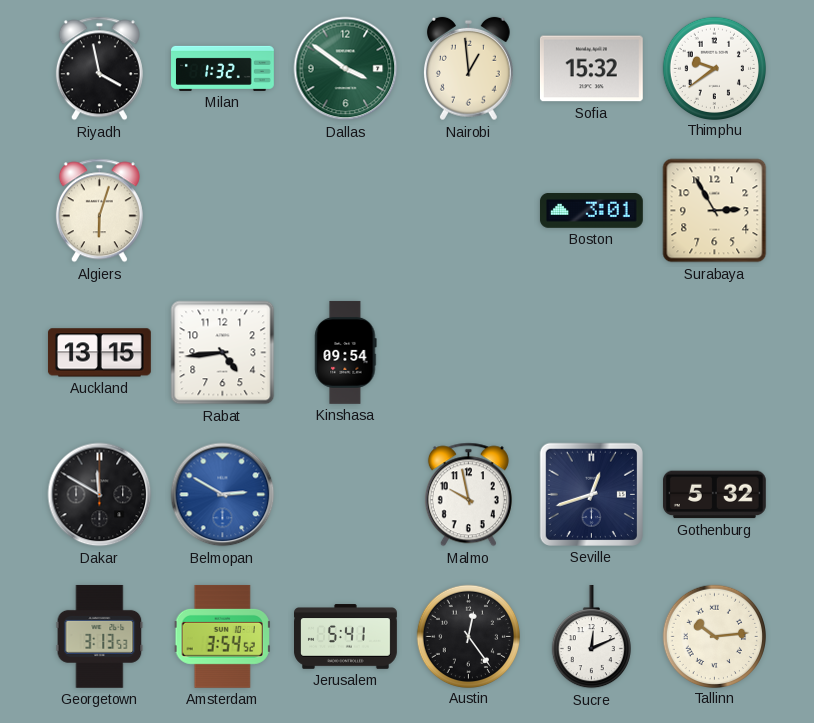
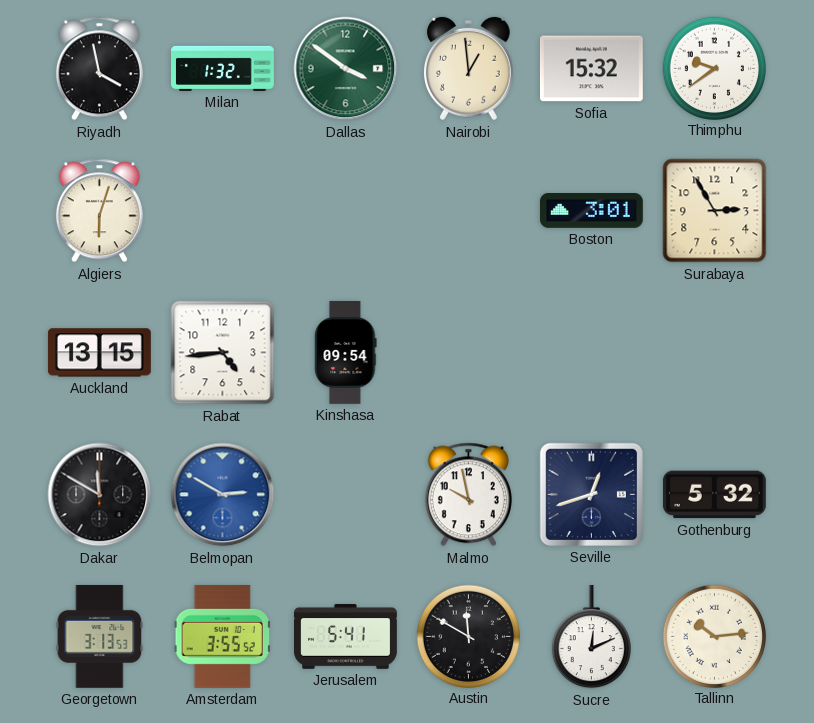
Amsterdam: 3:54 -> 3:55
Austin: 12:24 -> 11:50
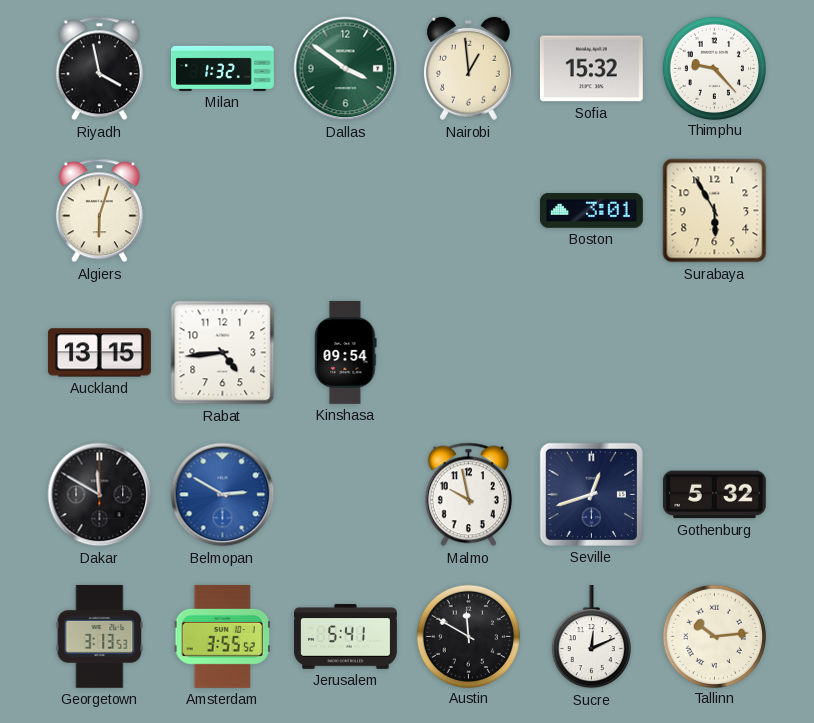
Thimphu: 9:39 -> 9:23
Surabaya: 2:55 -> 5:55
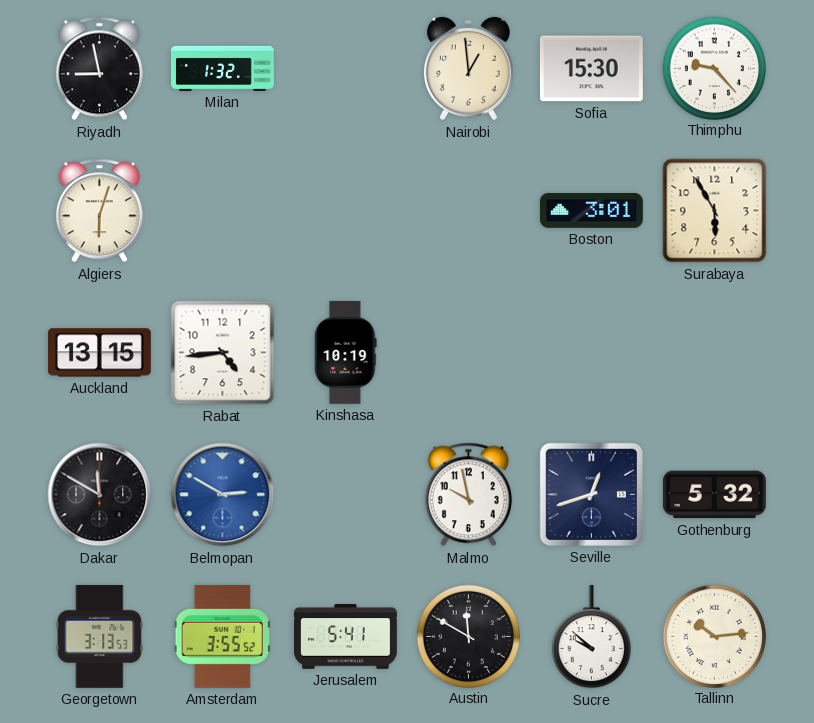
Riyadh: 3:58 -> 8:58
Dallas: 3:51 -> none
Sofia: 15:32 -> 15:30
Kinshasa: 09:54 -> 10:19
Sucre: 12:11 -> 9:52
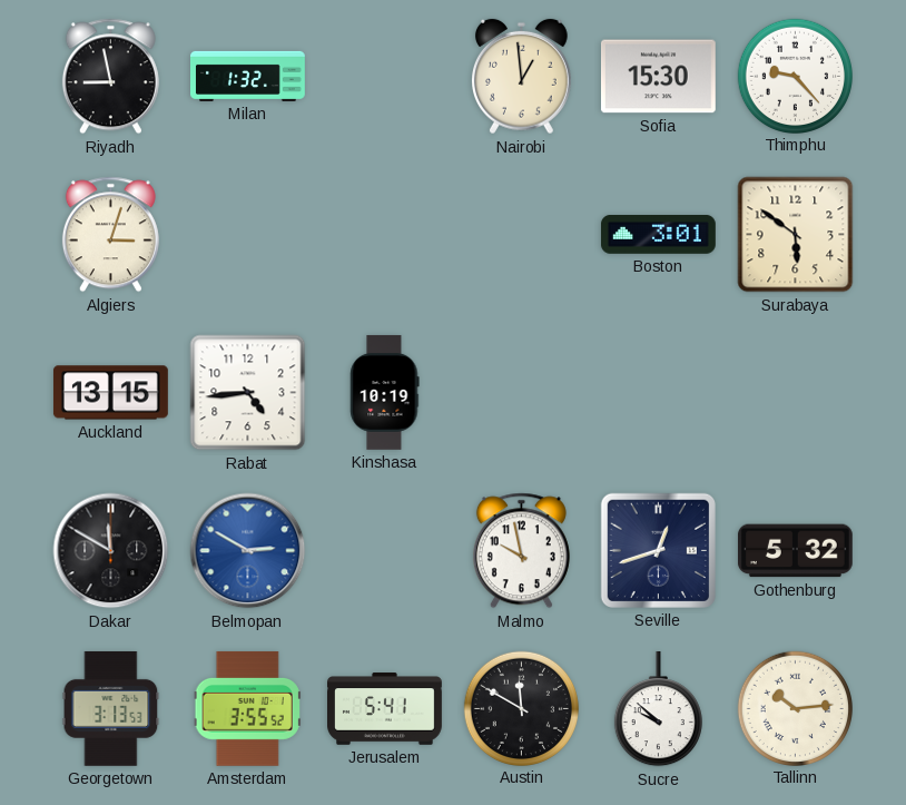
Algiers: 6:03 -> 3:03
Surabaya: 5:55 -> 5:51
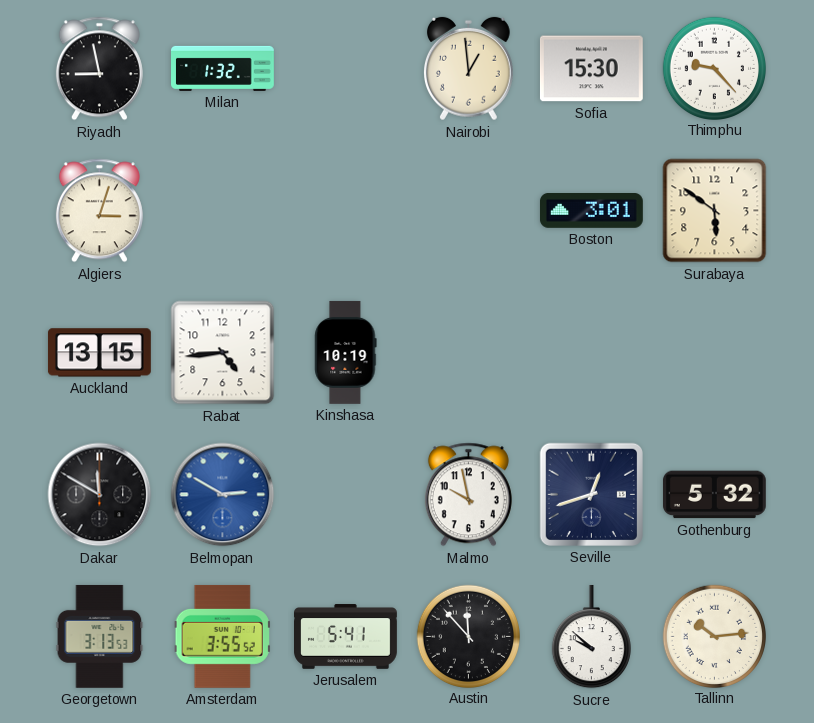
Austin: 11:50 -> 11:53
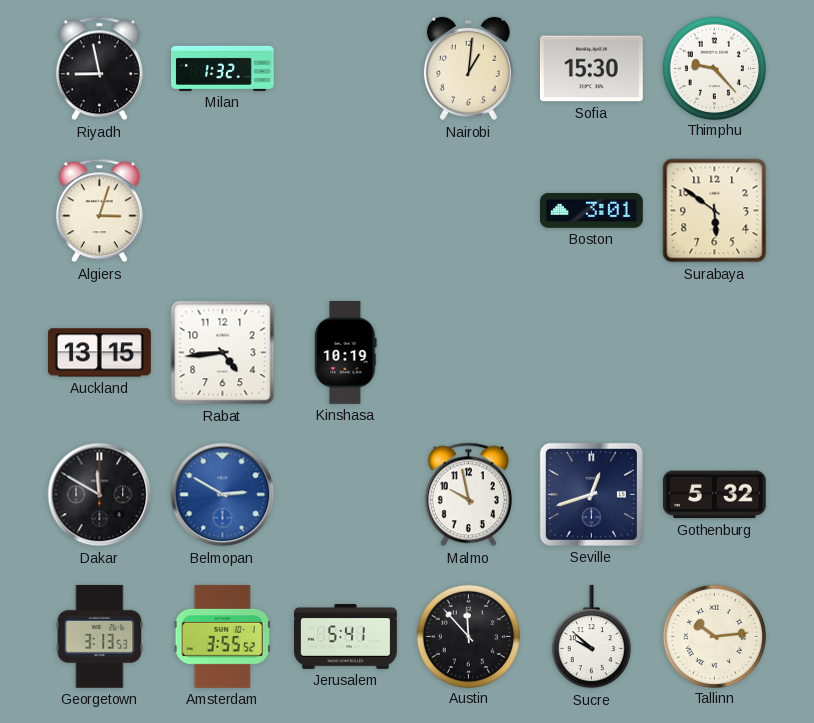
Nairobi: 12:59 -> 1:01
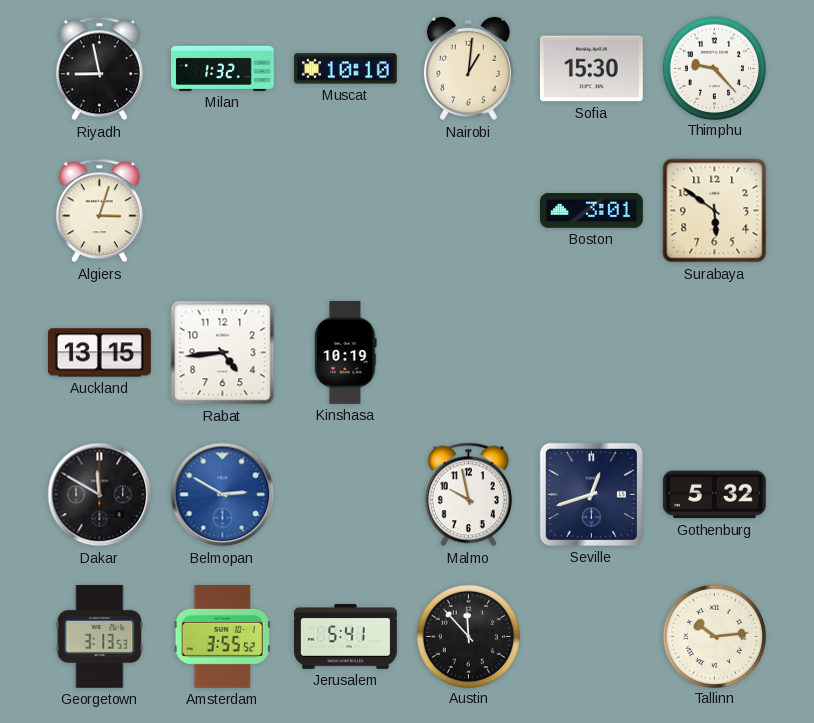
Muscat: none -> 10:10
Sucre: 9:52 -> none
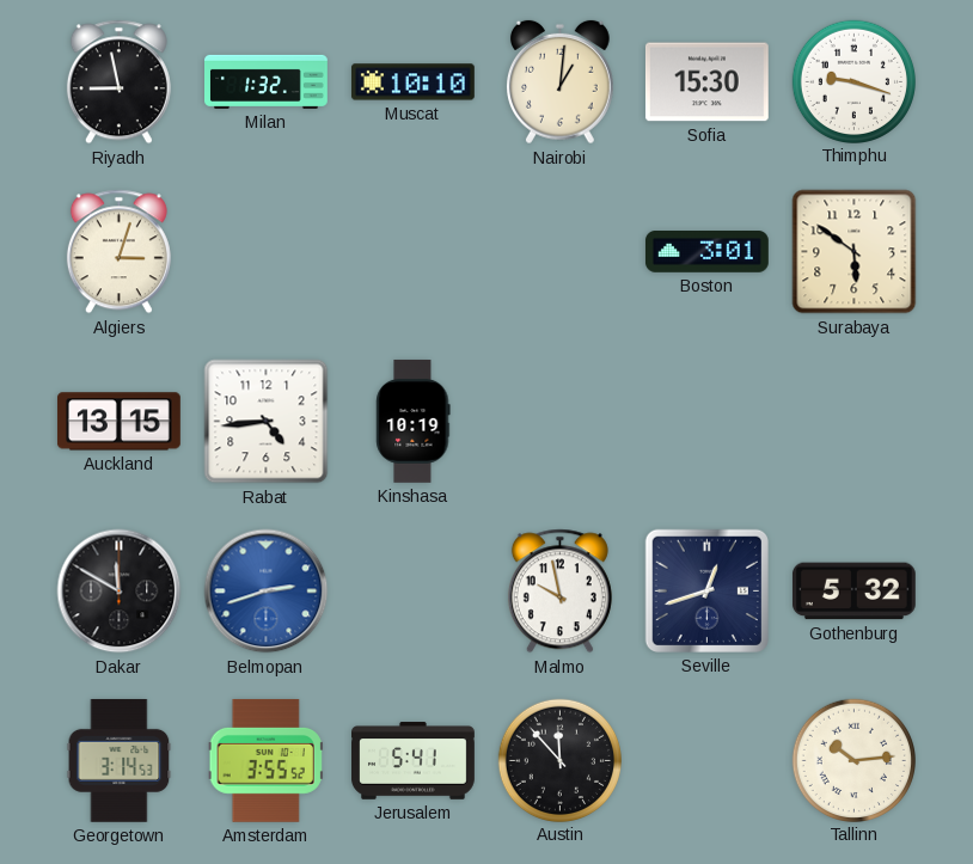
Thimphu: 9:23 -> 9:18
Belmopan: 2:50 -> 2:42
Georgetown: 3:13 -> 3:14
